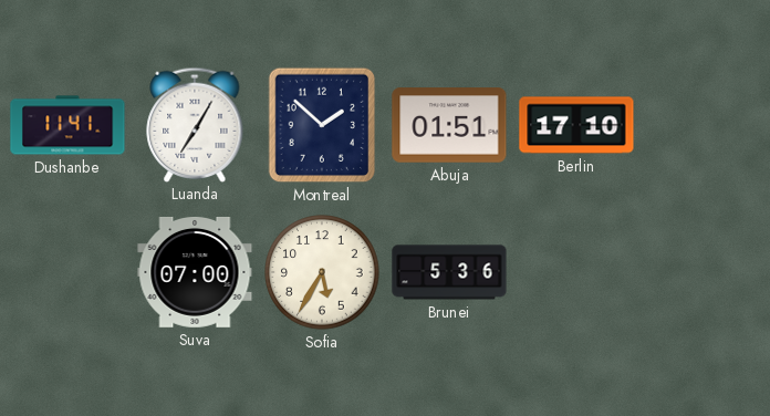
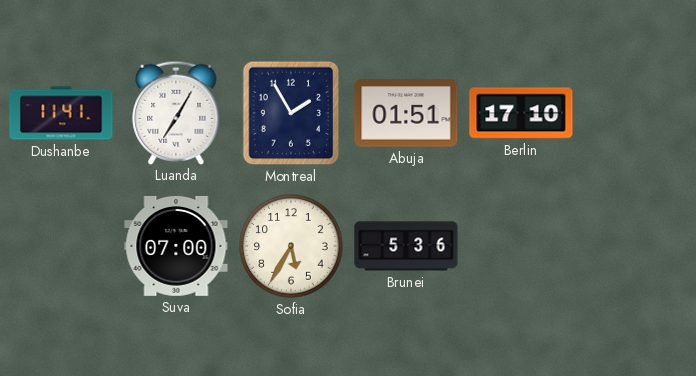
Montreal: 1:52 -> 1:55
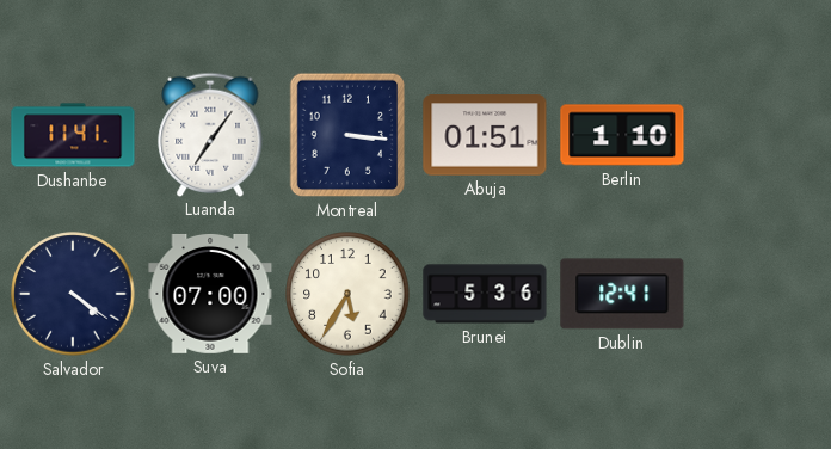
Luanda: 7:05 -> 7:06
Montreal: 1:55 -> 3:16
Berlin: 17:10 -> 1:10
Salvador: none -> 4:21
Dublin: none -> 12:41
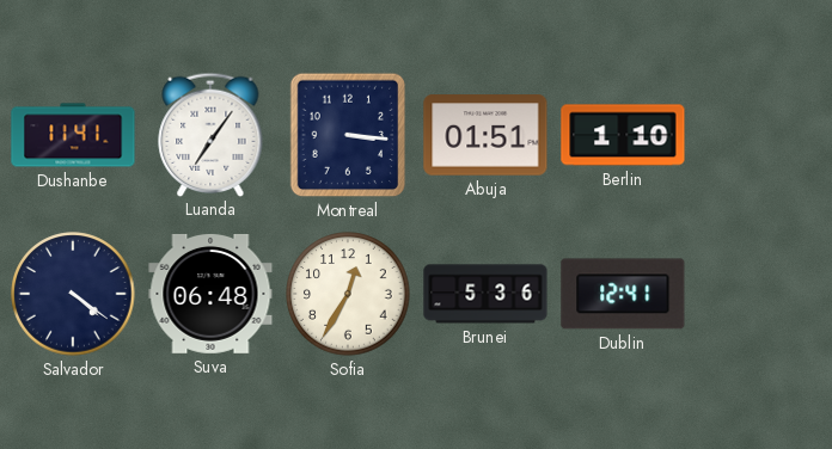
Suva: 07:00 -> 06:48
Sofia: 5:35 -> 12:35
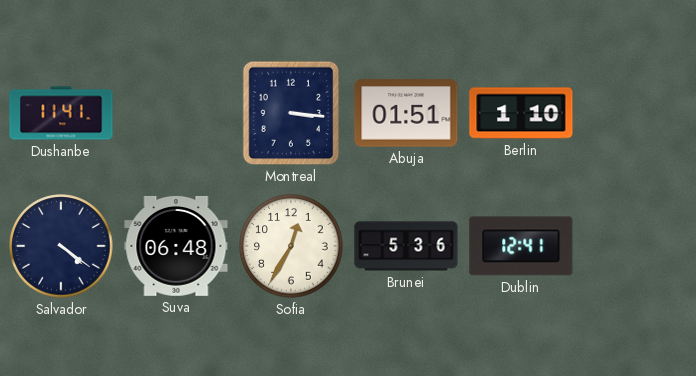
Luanda: 7:06 -> none
